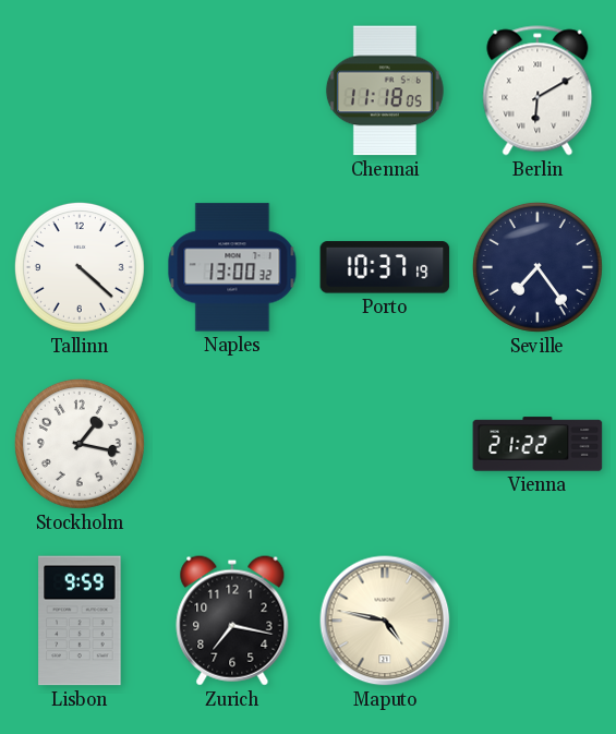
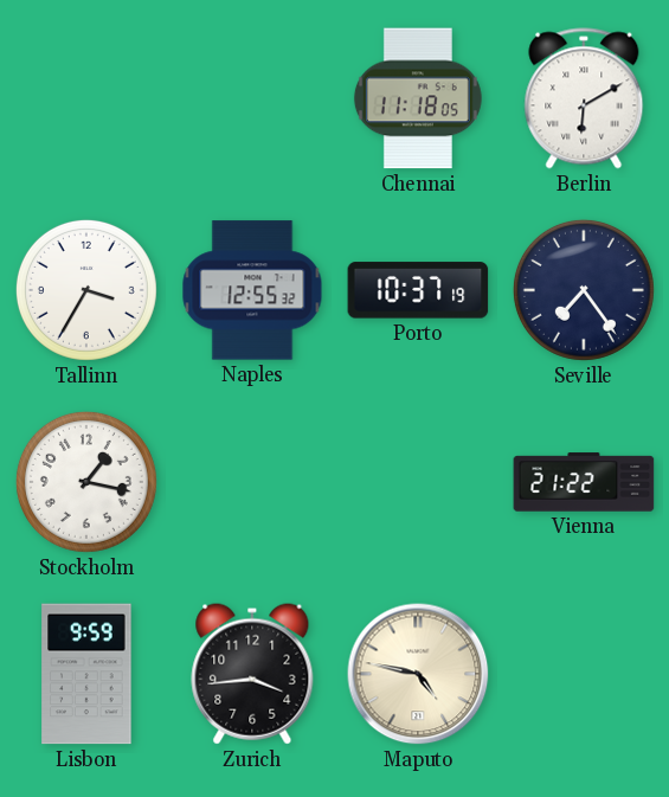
Tallinn: 4:22 -> 3:35
Naples: 13:00 -> 12:55
Zurich: 7:17 -> 3:44
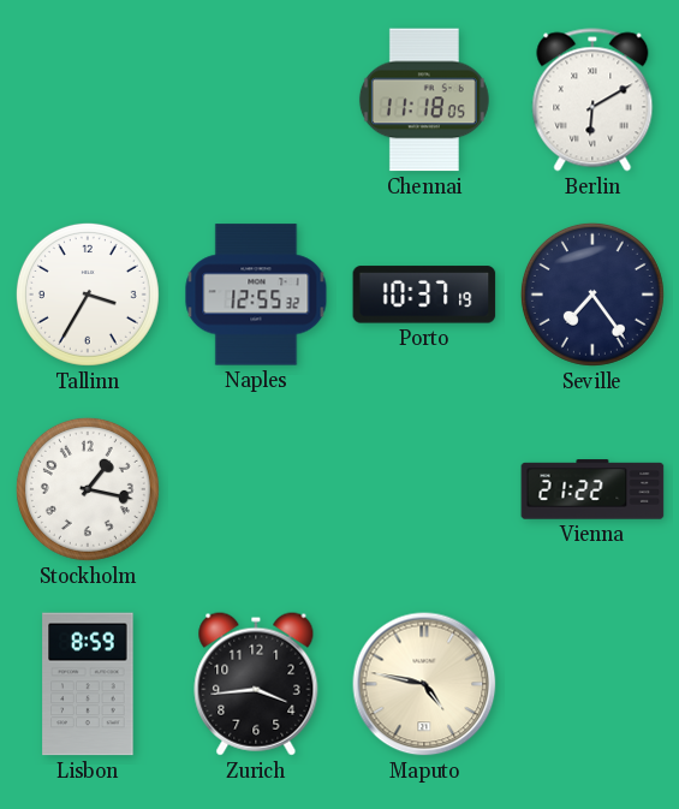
Lisbon: 9:59 -> 8:59
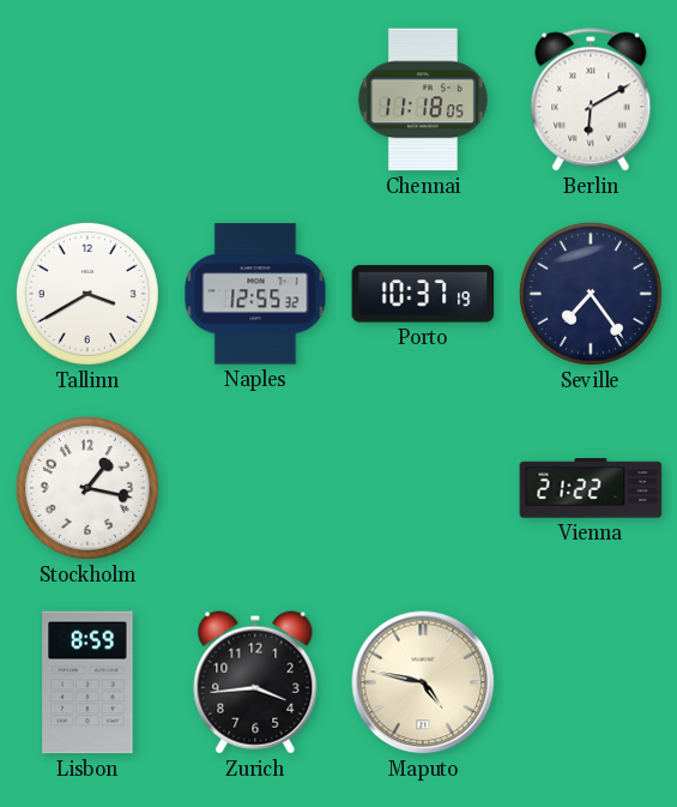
Tallinn: 3:35 -> 3:40
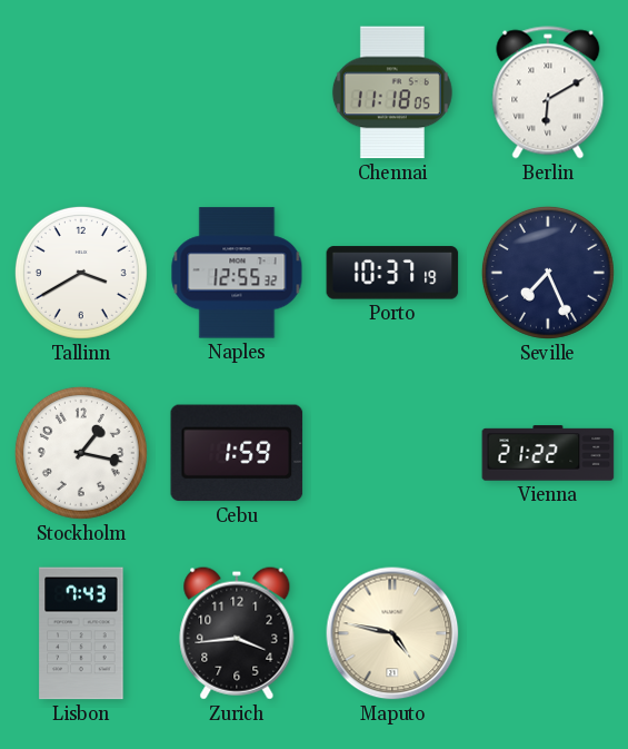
Seville: 7:24 -> 7:26
Cebu: none -> 1:59
Lisbon: 8:59 -> 7:43
